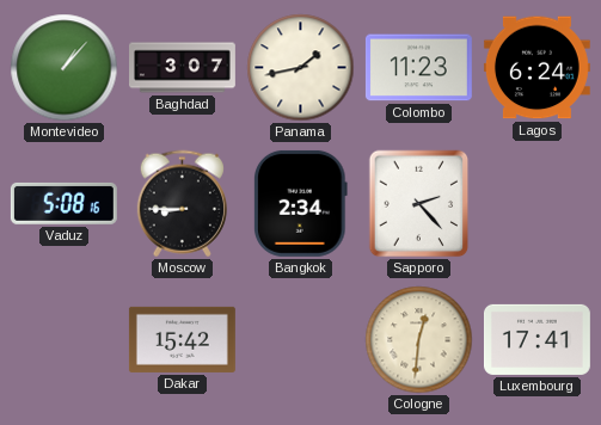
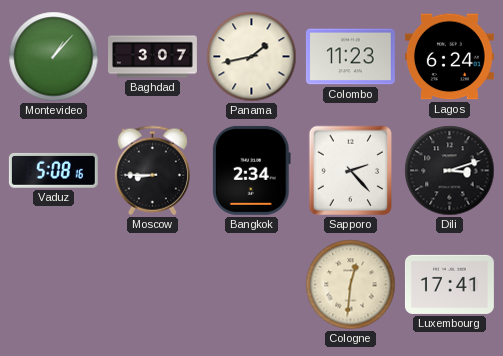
Dili: none -> 3:12
Dakar: 15:42 -> none
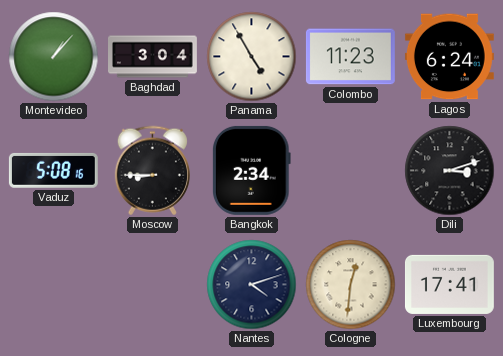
Baghdad: 3:07 -> 3:04
Panama: 1:43 -> 4:55
Sapporo: 2:23 -> none
Nantes: none -> 4:12
